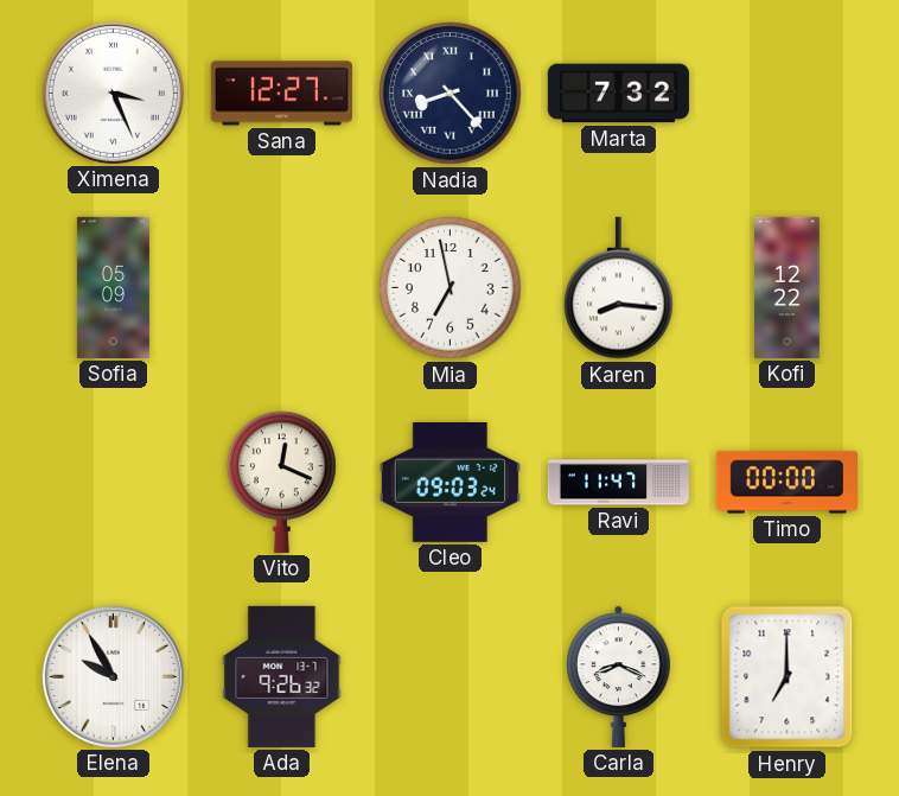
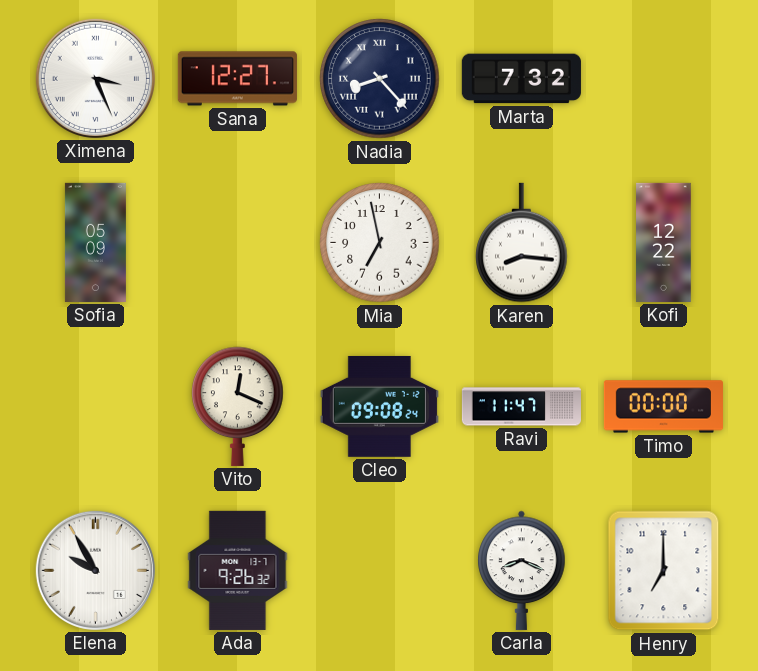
Cleo: 09:03 -> 09:08
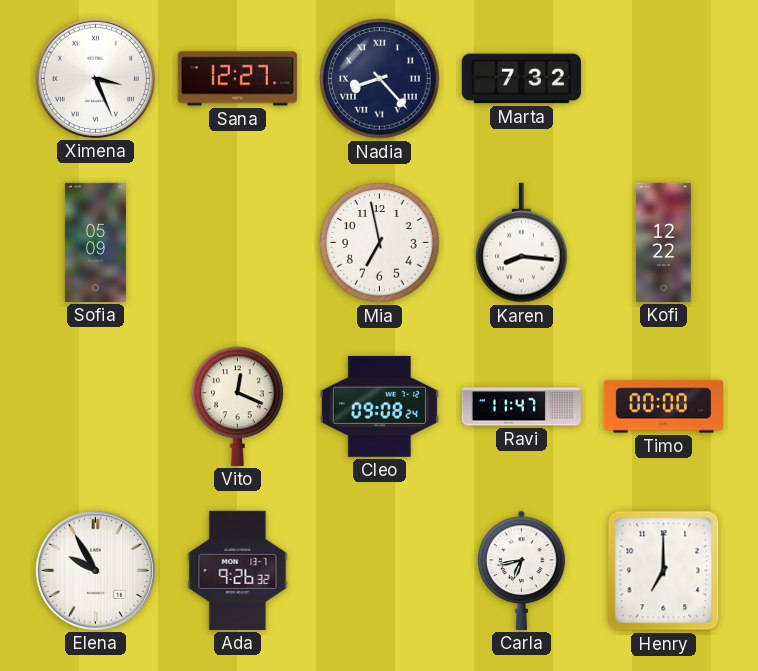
Carla: 8:19 -> 6:43
